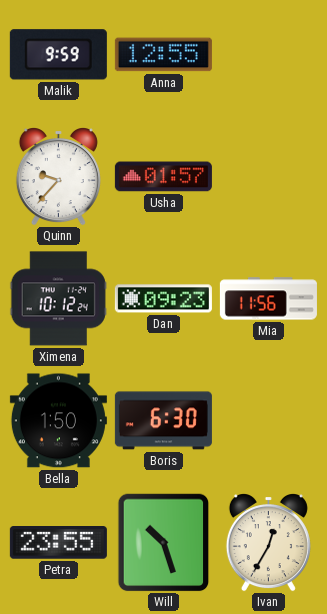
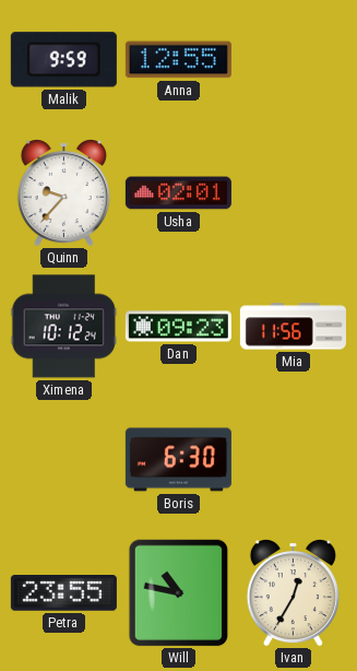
Usha: 01:57 -> 02:01
Bella: 1:50 -> none
Will: 10:27 -> 10:47
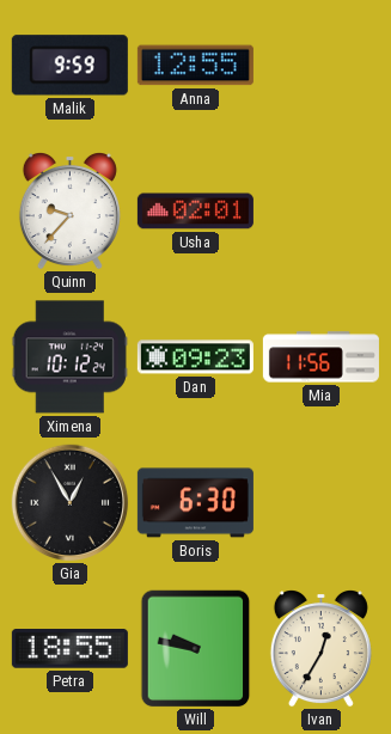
Gia: none -> 12:55
Petra: 23:55 -> 18:55
Will: 10:47 -> 9:47
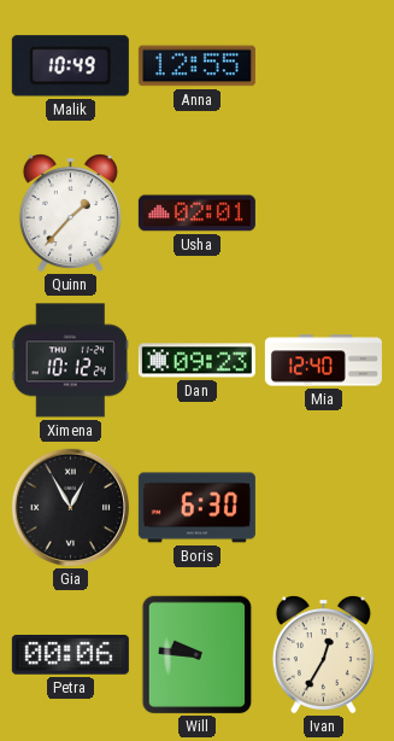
Malik: 9:59 -> 10:49
Quinn: 9:37 -> 1:37
Mia: 11:56 -> 12:40
Petra: 18:55 -> 00:06
Will: 9:47 -> 9:46
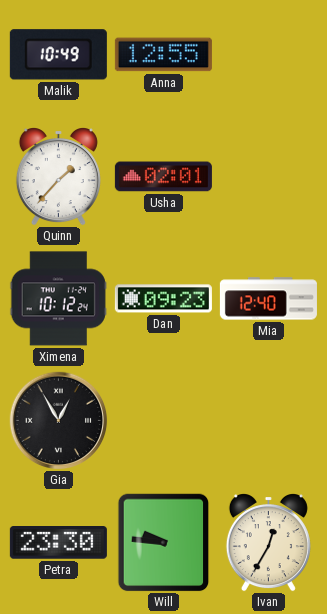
Boris: 6:30 -> none
Petra: 00:06 -> 23:30
